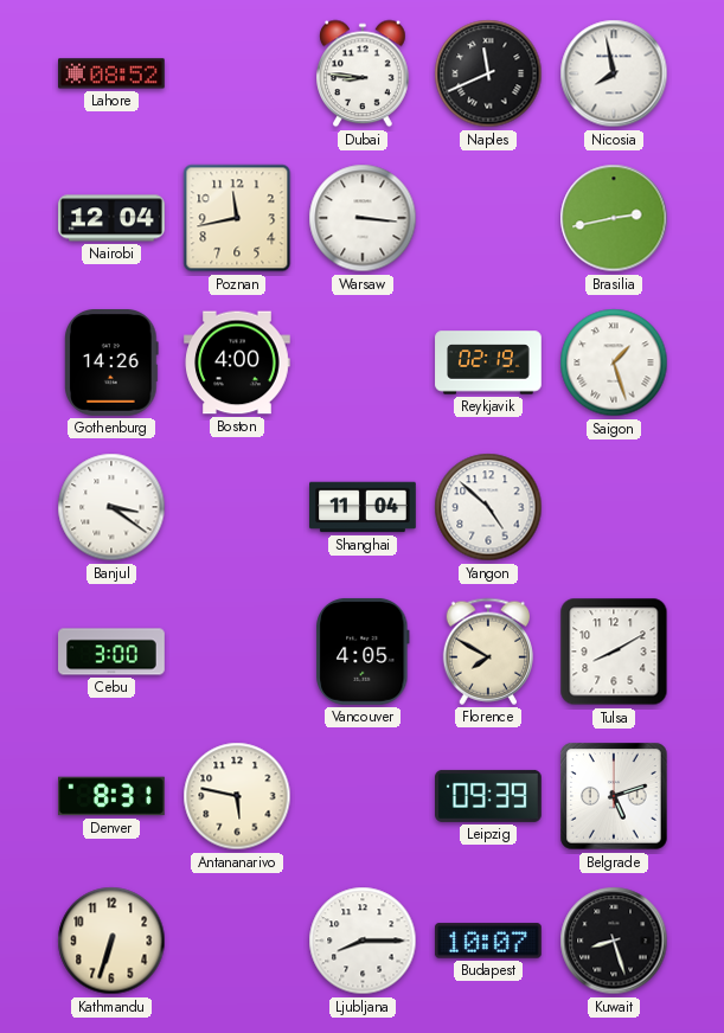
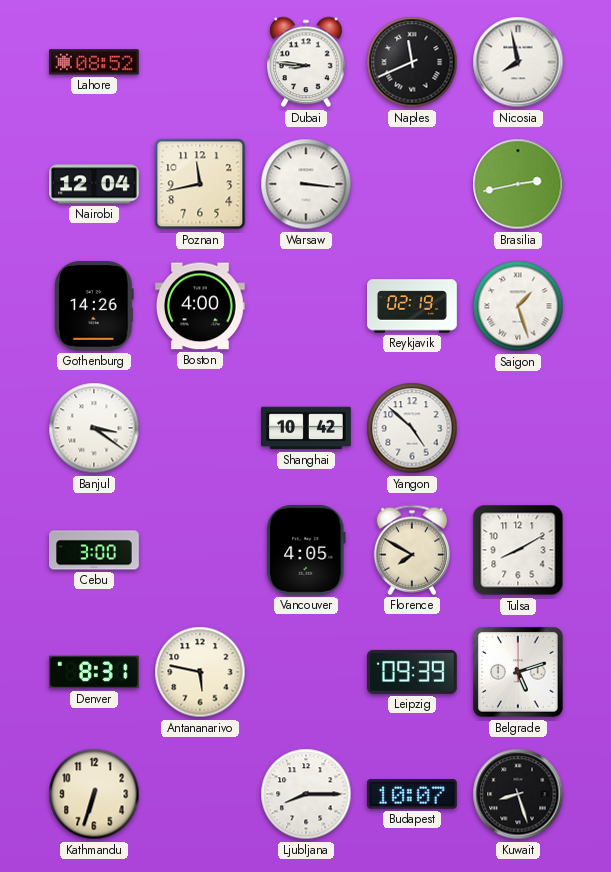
Shanghai: 11:04 -> 10:42
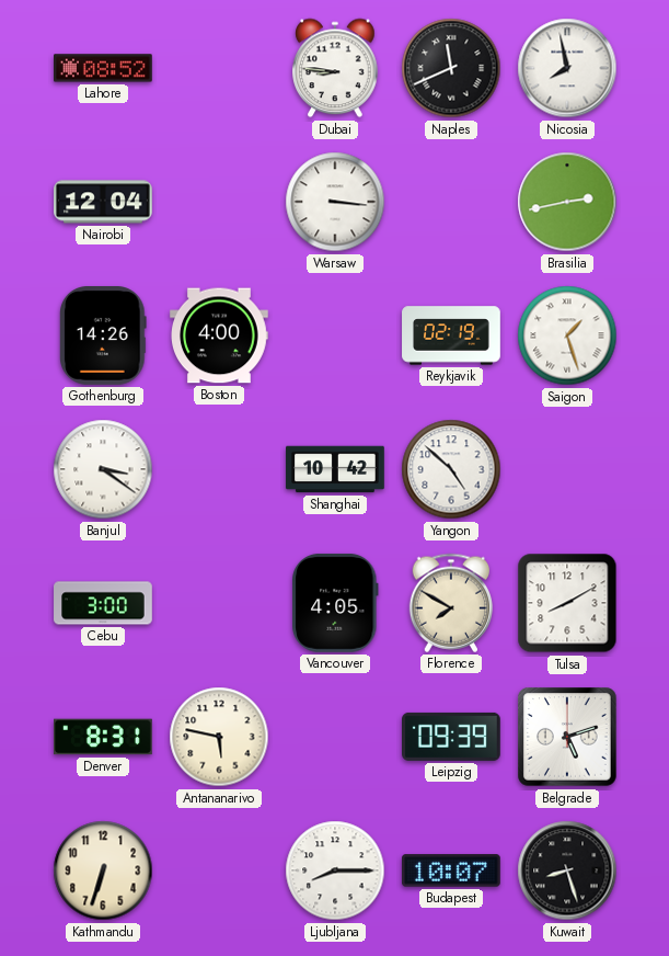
Poznan: 11:43 -> none
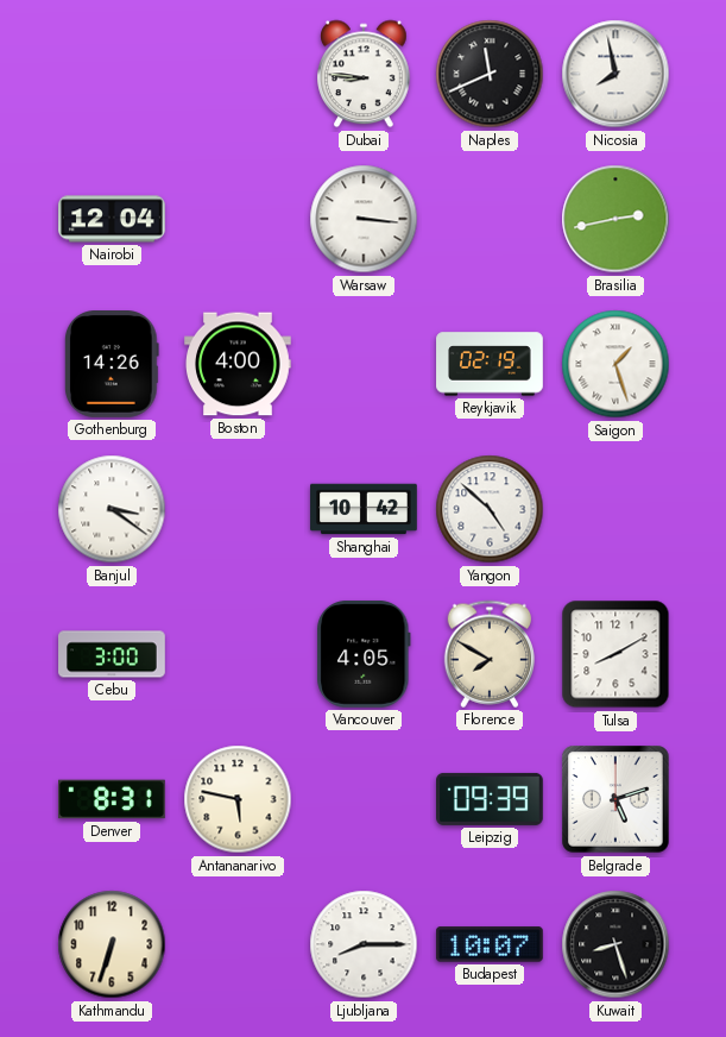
Lahore: 08:52 -> none
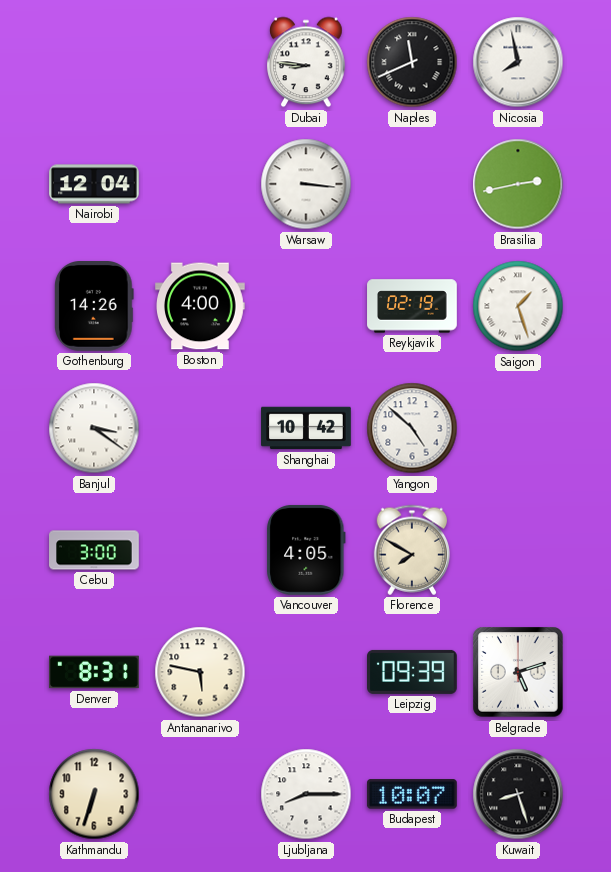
Tulsa: 8:10 -> none
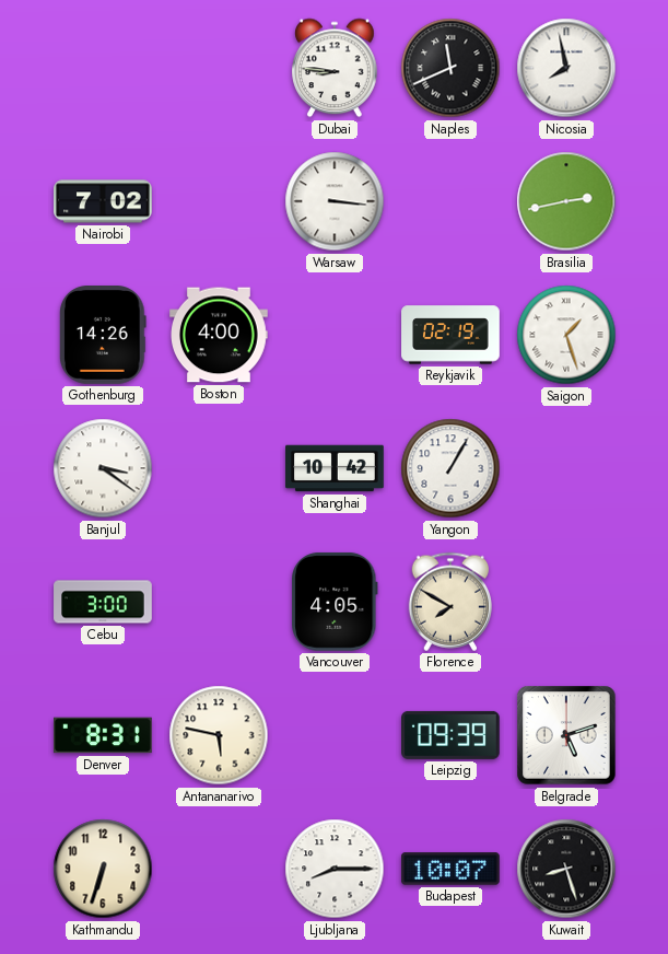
Nairobi: 12:04 -> 7:02
Yangon: 4:52 -> 1:05
